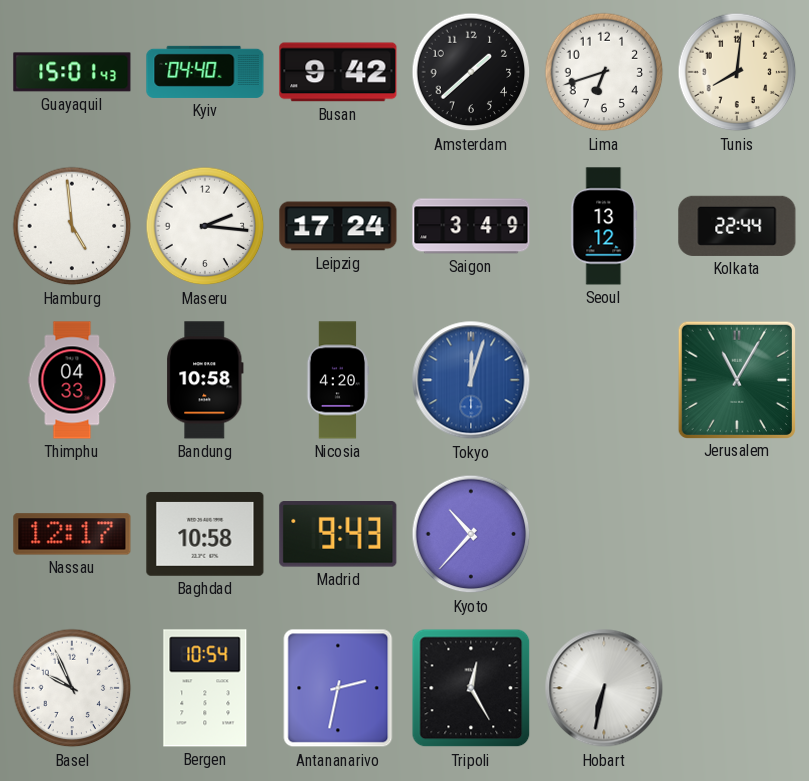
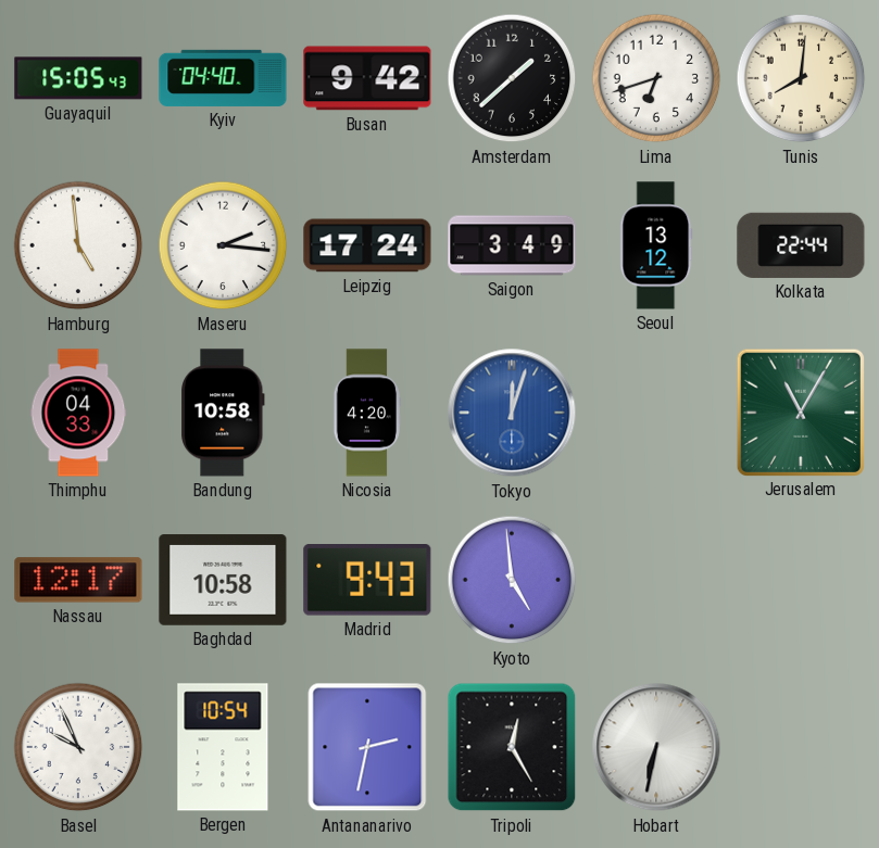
Guayaquil: 15:01 -> 15:05
Kyoto: 10:37 -> 4:59
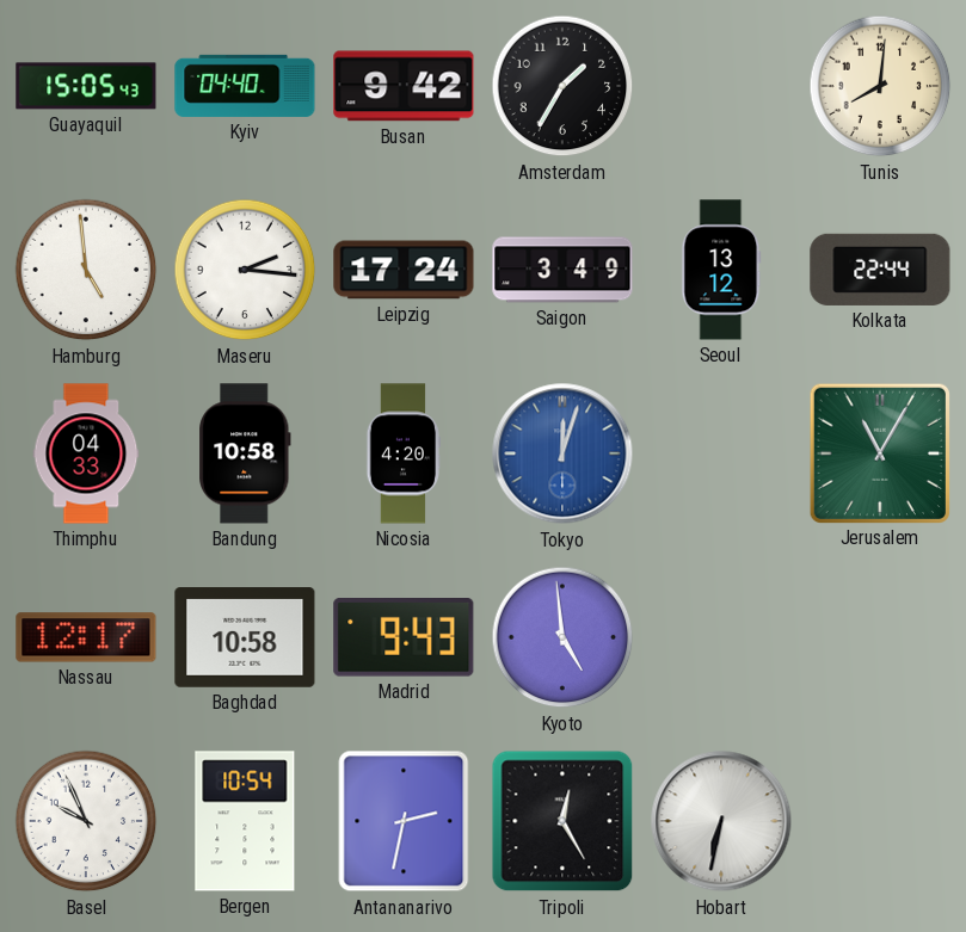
Amsterdam: 1:38 -> 1:35
Lima: 6:42 -> none
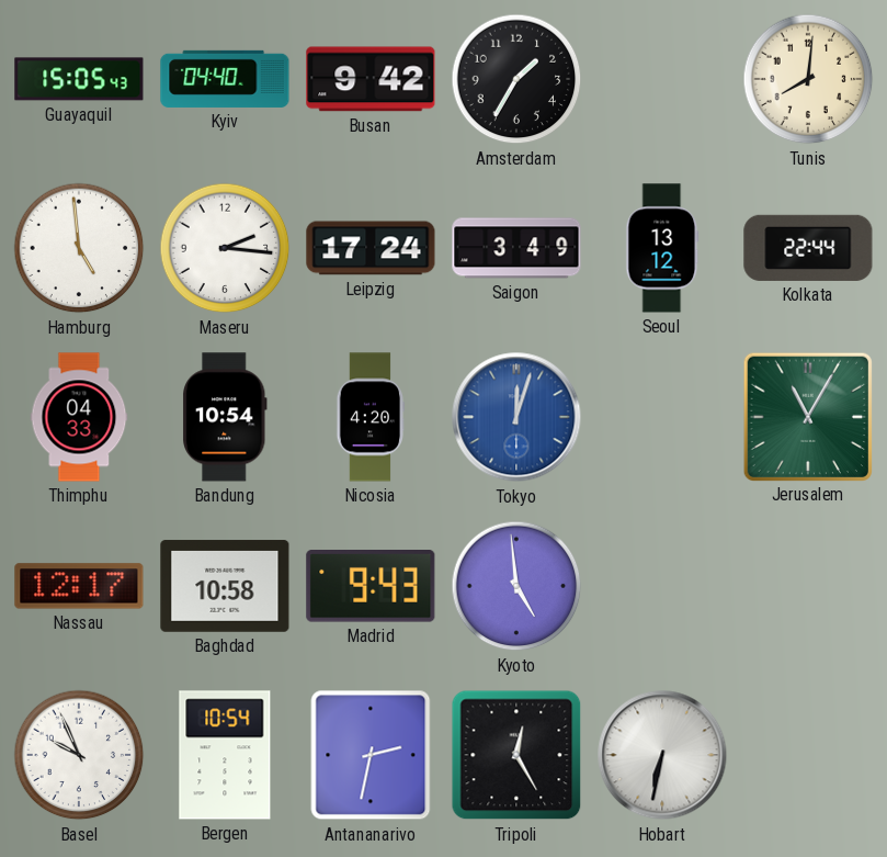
Bandung: 10:58 -> 10:54
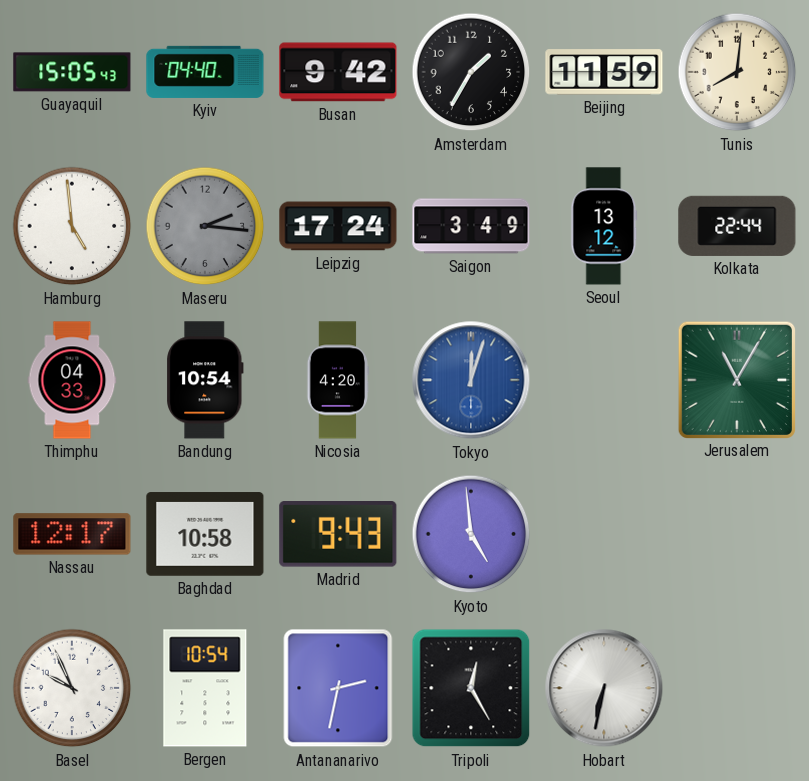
Beijing: none -> 11:59
Maseru dial: white -> grey
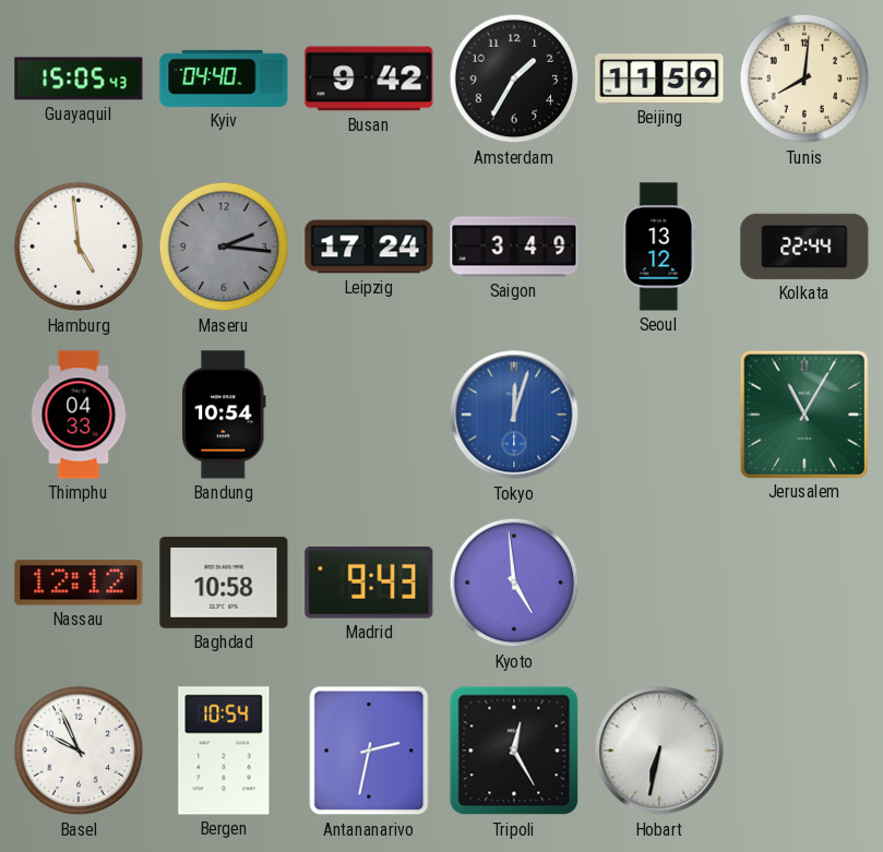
Nicosia: 4:20 -> none
Nassau: 12:17 -> 12:12
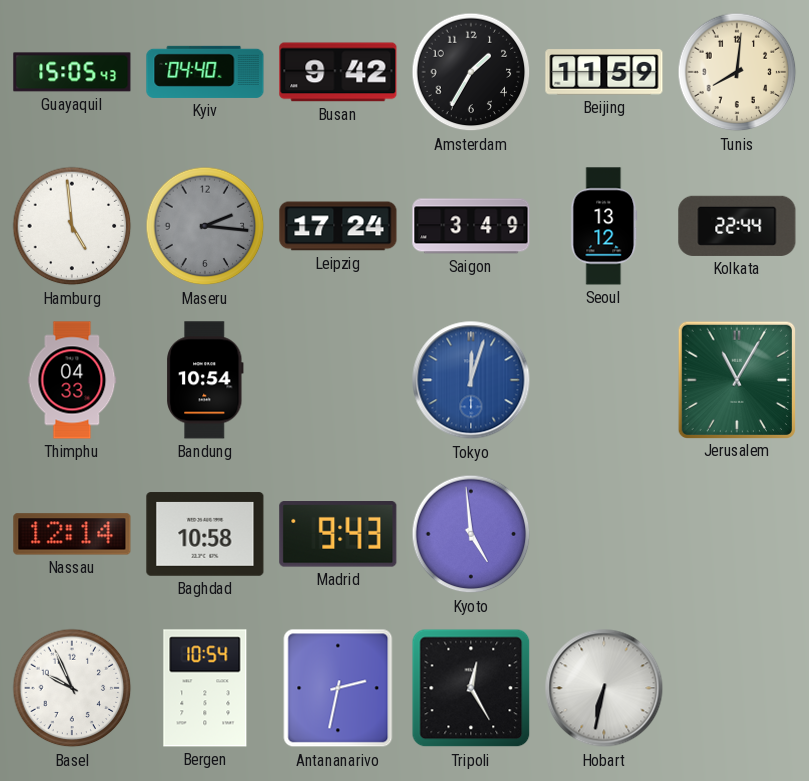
Nassau: 12:12 -> 12:14
